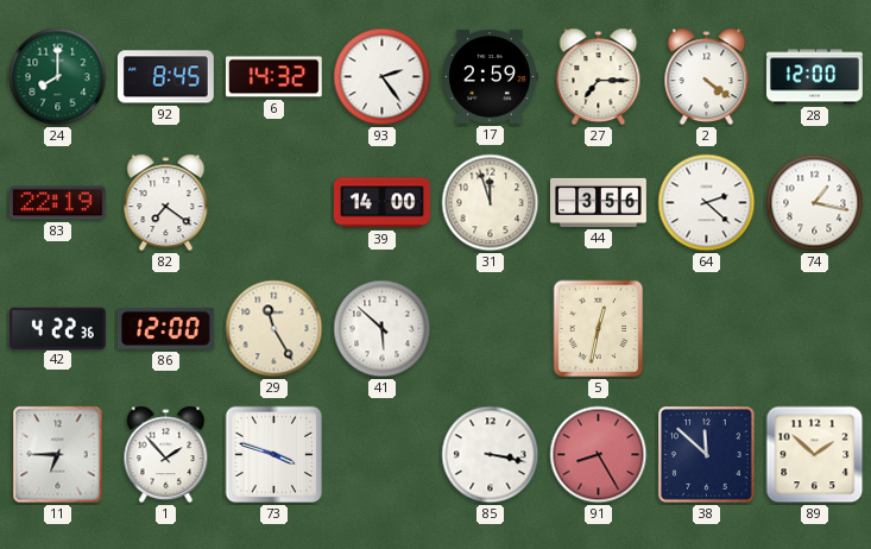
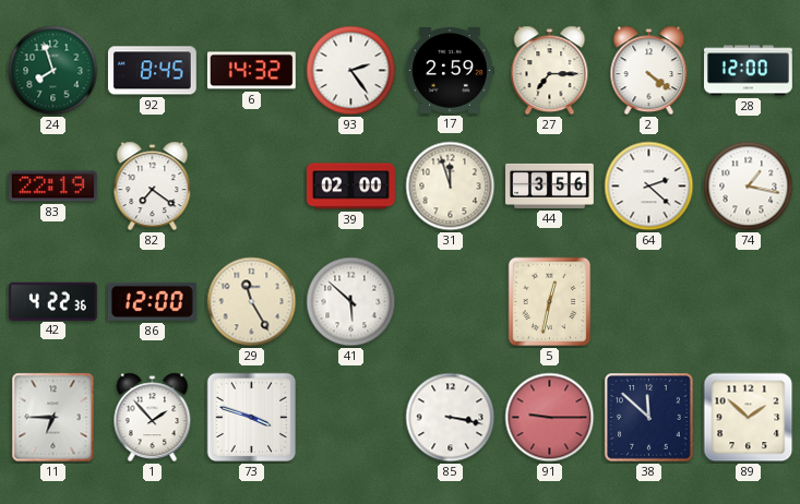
24: 8:00 -> 7:57
39: 14:00 -> 02:00
91: 8:25 -> 9:15
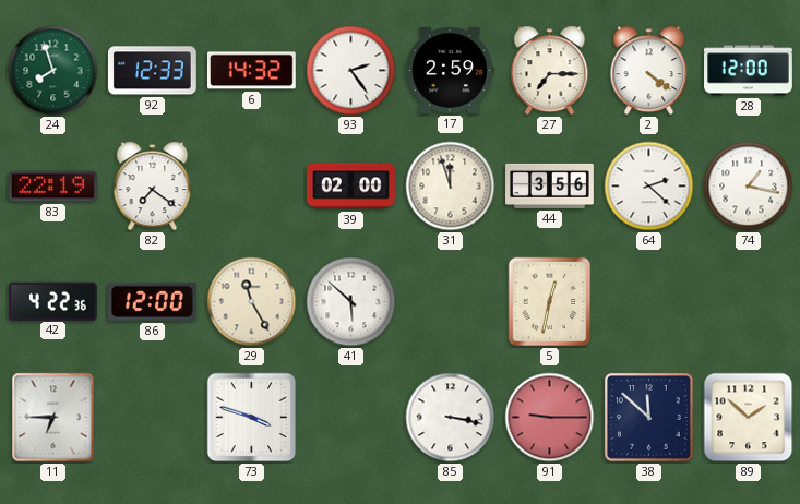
92: 8:45 -> 12:33
1: 1:53 -> none
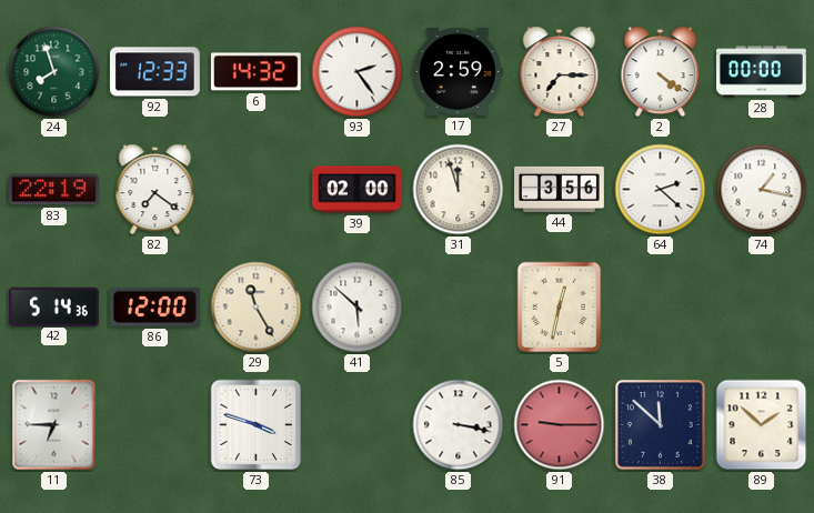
28: 12:00 -> 00:00
42: 4:22 -> 5:14
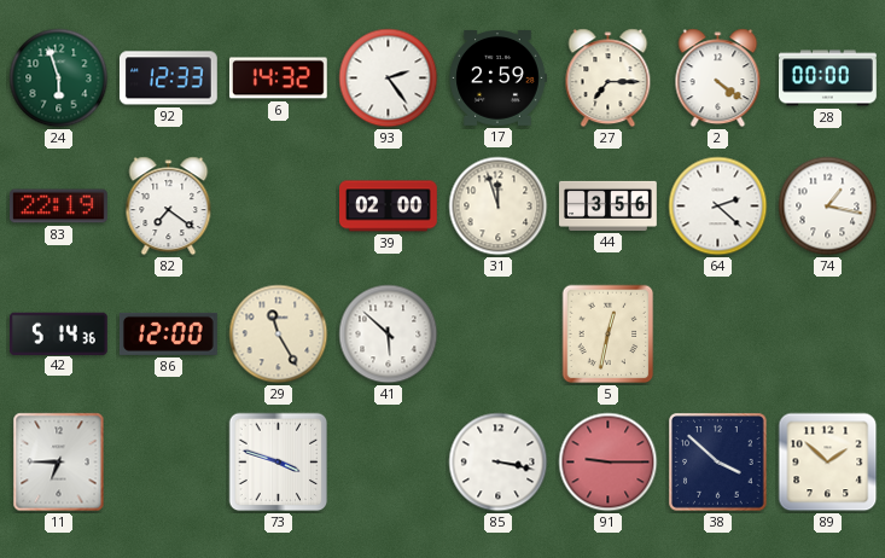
24: 7:57 -> 5:57
38: 11:52 -> 3:52
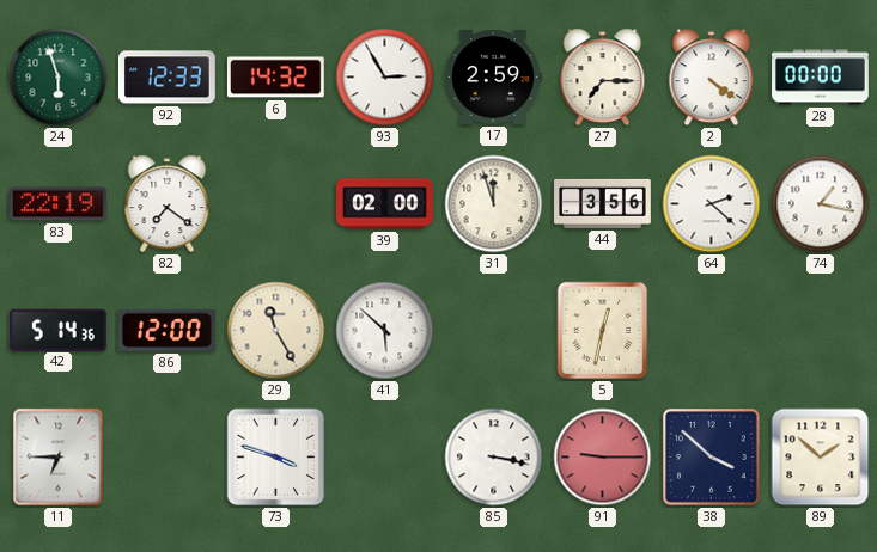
93: 2:24 -> 2:55
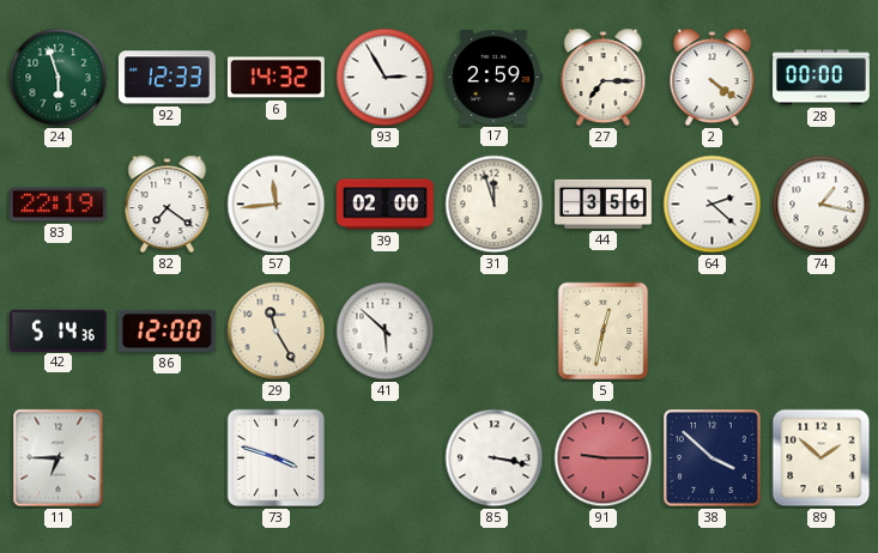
57: none -> 11:44
